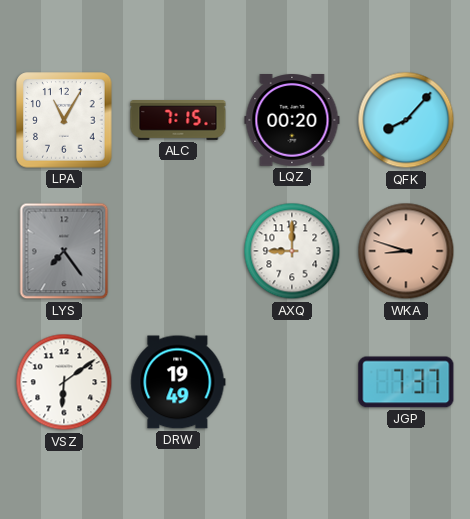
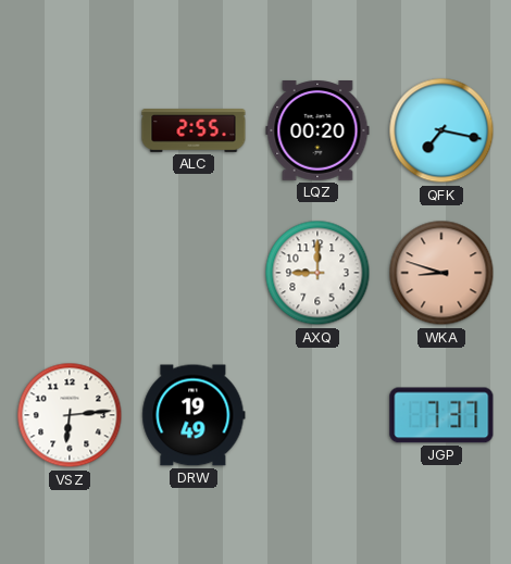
LPA: 11:05 -> none
ALC: 7:15 -> 2:55
QFK: 8:07 -> 7:17
LYS: 7:24 -> none
VSZ: 6:09 -> 6:14
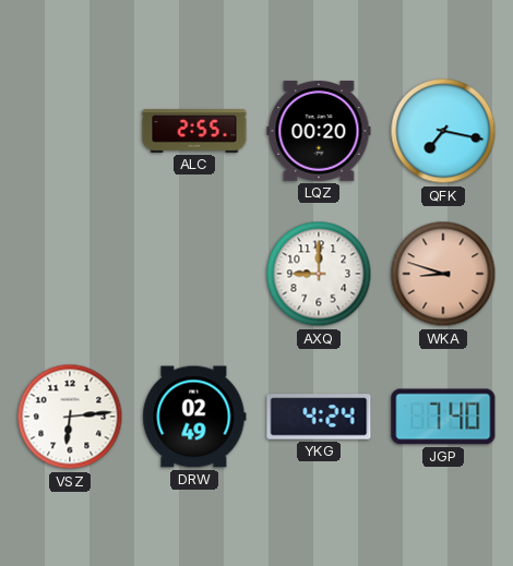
DRW: 19:49 -> 02:49
YKG: none -> 4:24
JGP: 7:37 -> 7:40
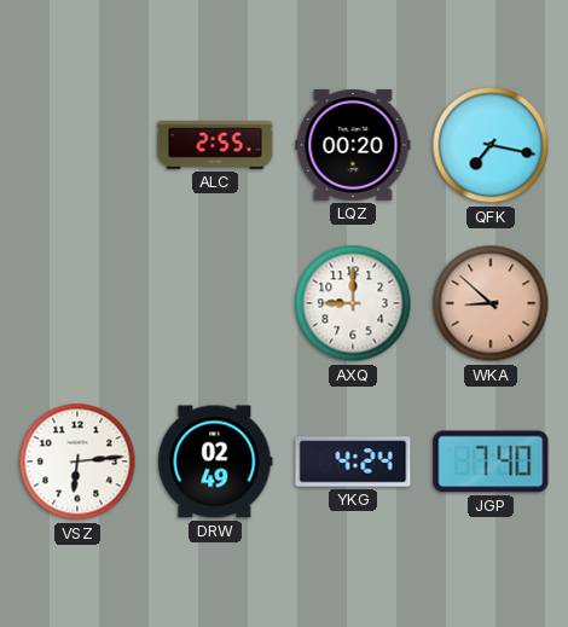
WKA: 8:48 -> 8:52
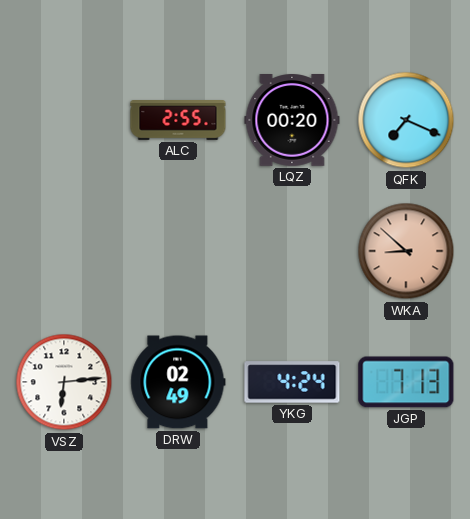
QFK: 7:17 -> 7:19
AXQ: 9:00 -> none
JGP: 7:40 -> 7:13
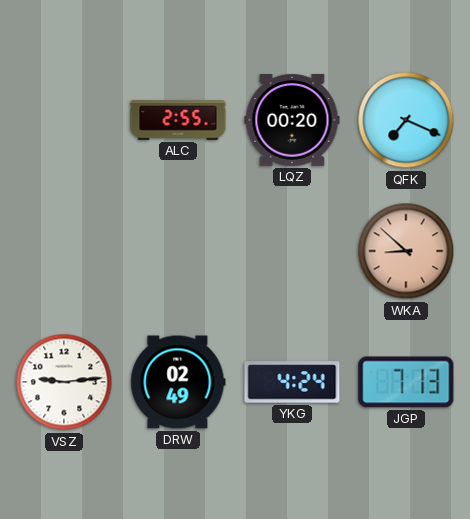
VSZ: 6:14 -> 9:14
